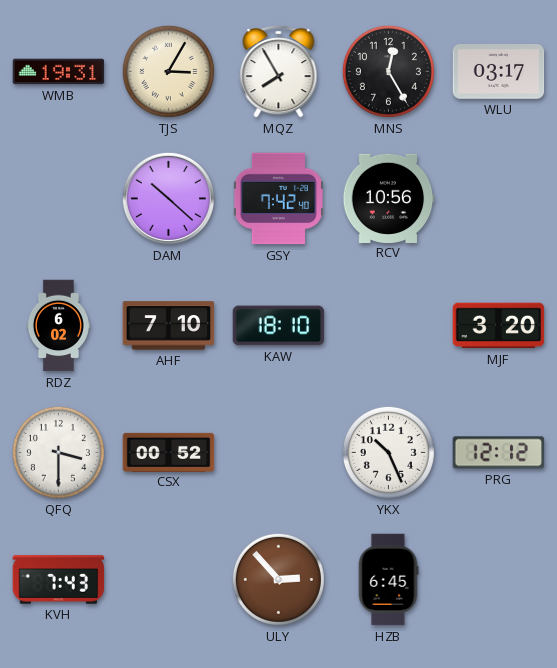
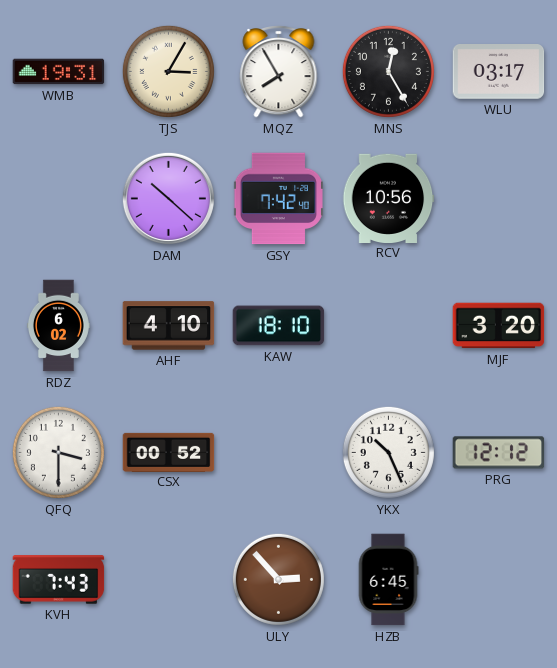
AHF: 7:10 -> 4:10
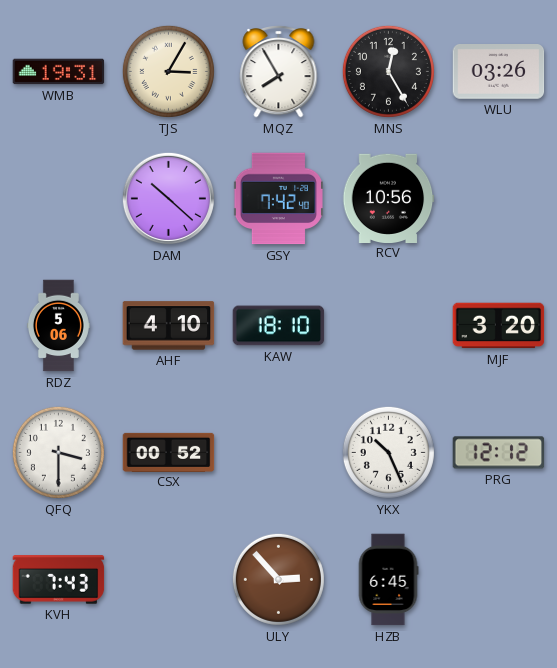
WLU: 03:17 -> 03:26
RDZ: 6:02 -> 5:06
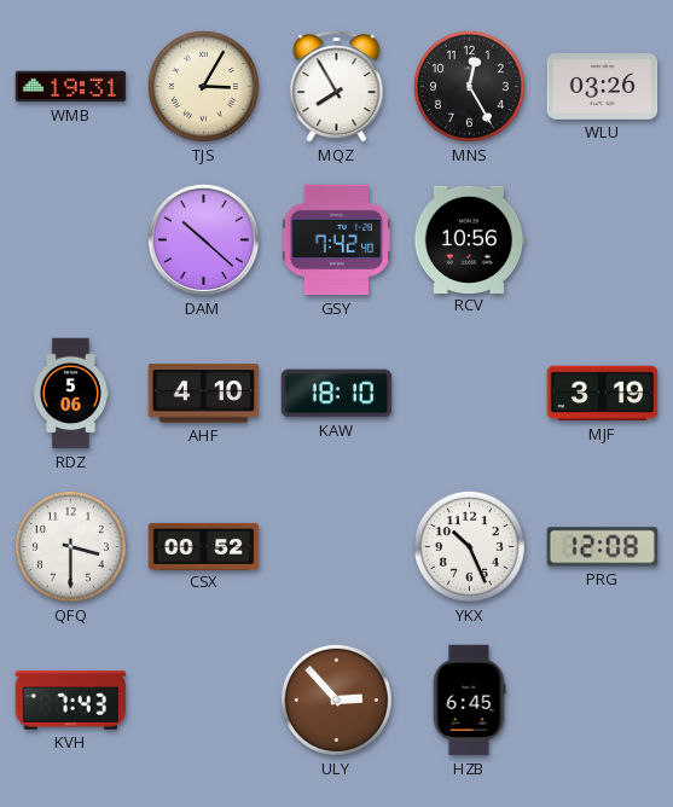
MJF: 3:20 -> 3:19
PRG: 12:12 -> 12:08
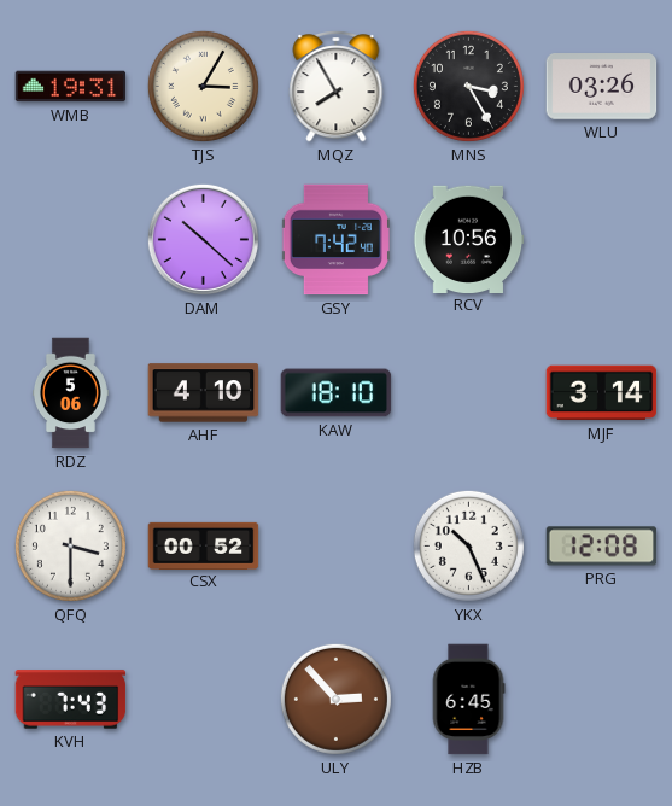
MNS: 12:25 -> 3:25
MJF: 3:19 -> 3:14
